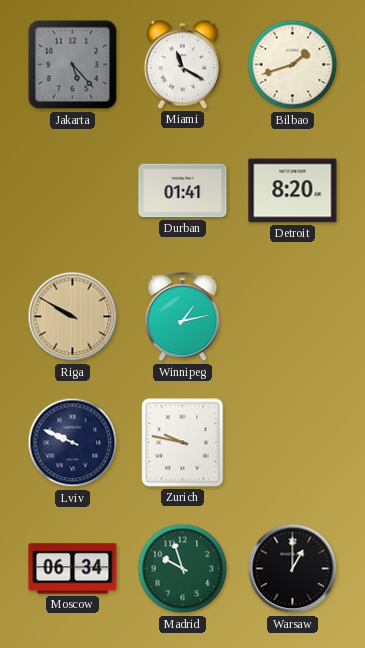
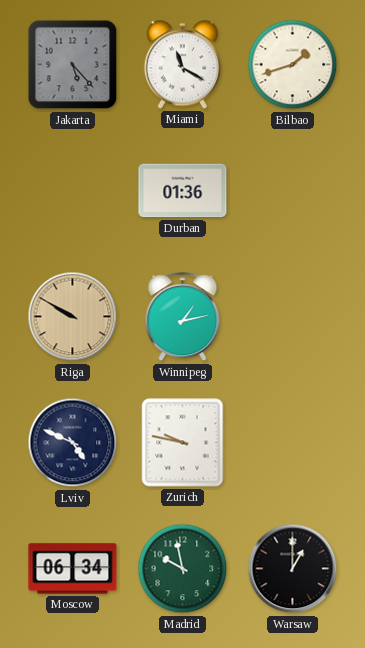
Durban: 01:41 -> 01:36
Detroit: 8:20 -> none
Lviv: 9:49 -> 4:49
Madrid: 9:57 -> 9:58
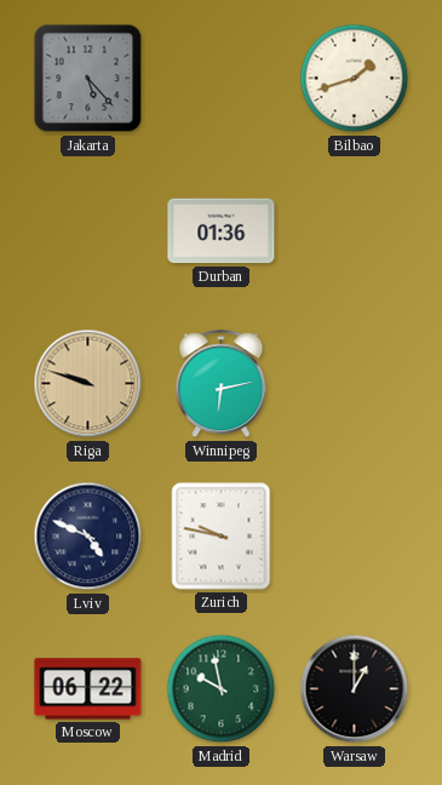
Miami: 11:20 -> none
Riga: 9:50 -> 9:48
Winnipeg: 1:13 -> 6:13
Moscow: 06:34 -> 06:22
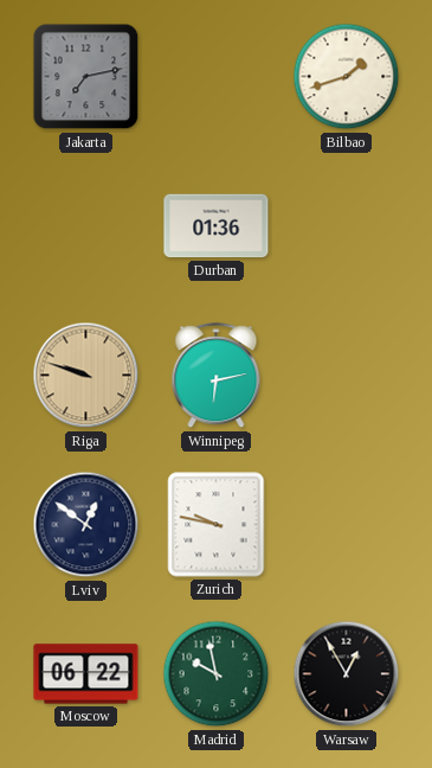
Jakarta: 5:23 -> 7:13
Lviv: 4:49 -> 12:51
Warsaw: 1:00 -> 12:55
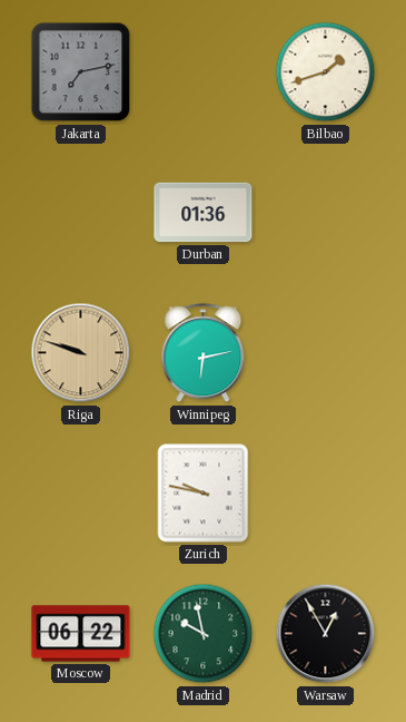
Lviv: 12:51 -> none
